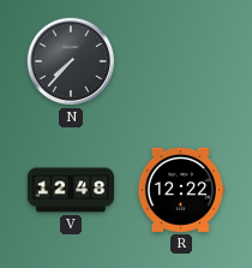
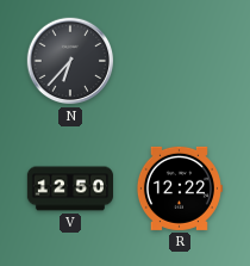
N: 7:37 -> 6:37
V: 12:48 -> 12:50
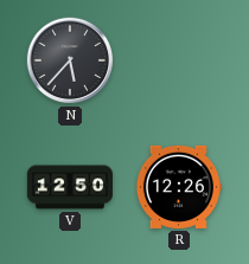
N: 6:37 -> 5:37
R: 12:22 -> 12:26
